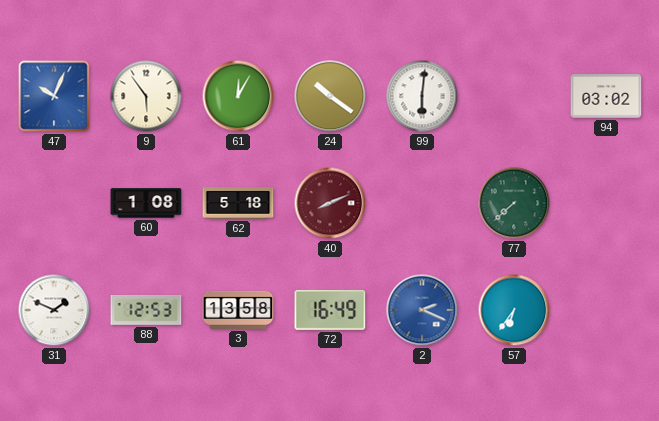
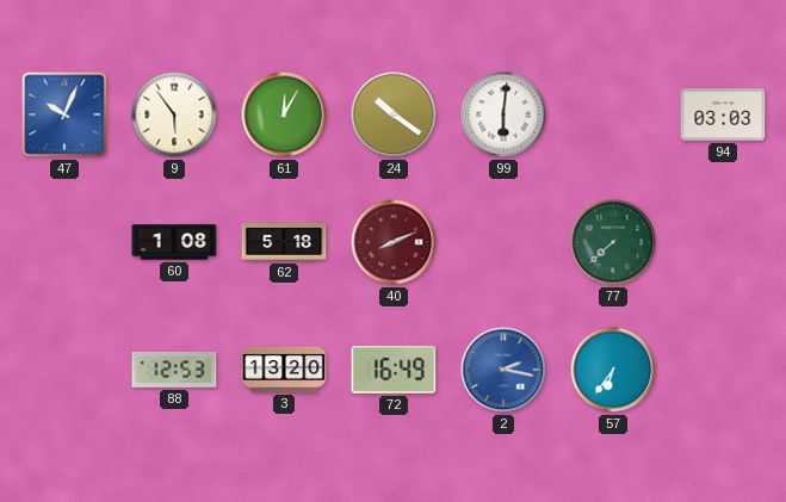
94: 03:02 -> 03:03
31: 1:49 -> none
3: 13:58 -> 13:20
2: 2:19 -> 2:17
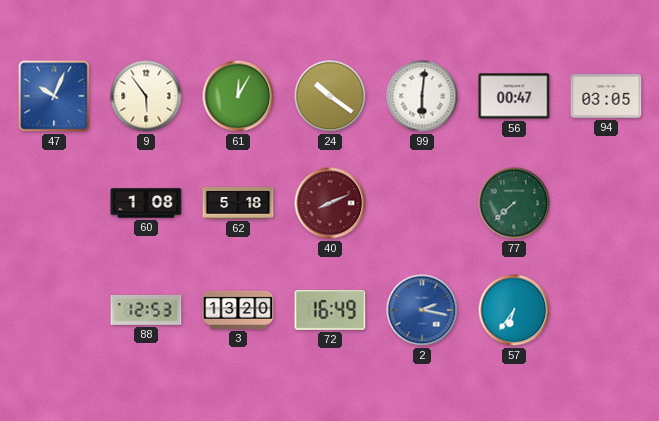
56: none -> 00:47
94: 03:03 -> 03:05
